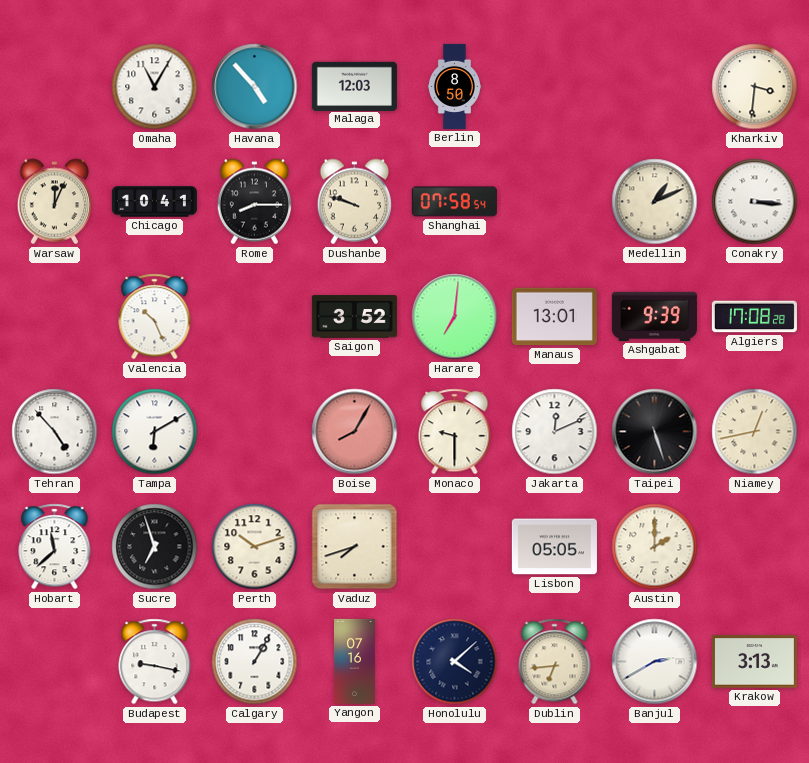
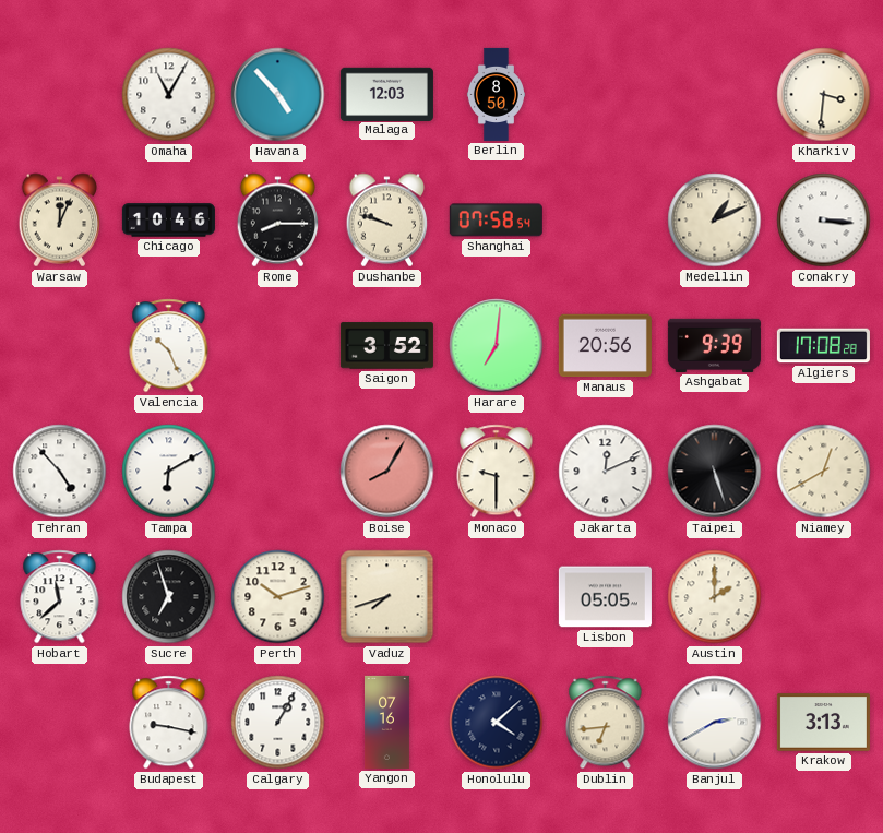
Chicago: 10:41 -> 10:46
Manaus: 13:01 -> 20:56
Niamey: 12:43 -> 12:40
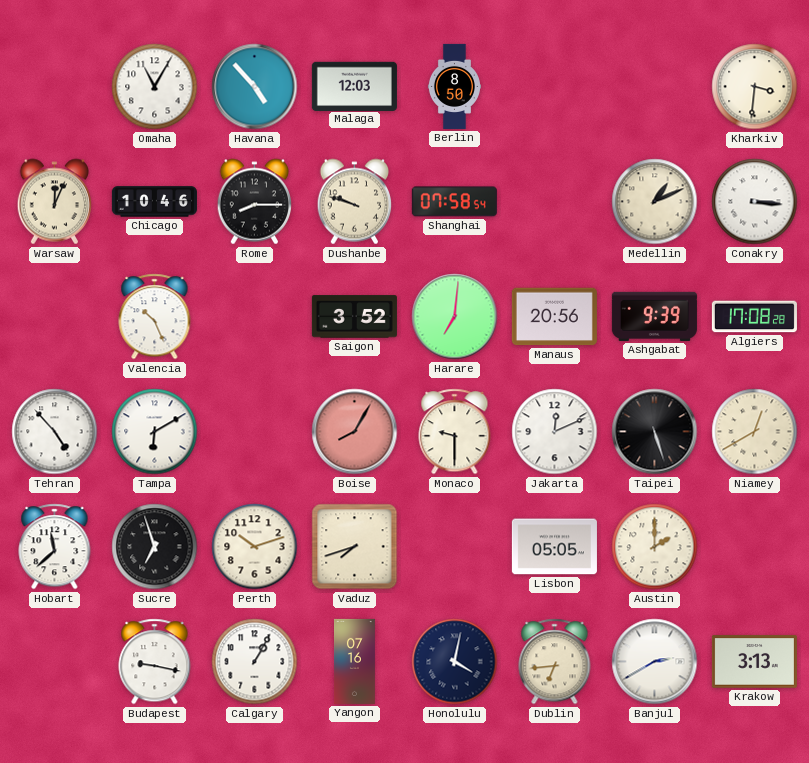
Honolulu: 4:08 -> 4:02
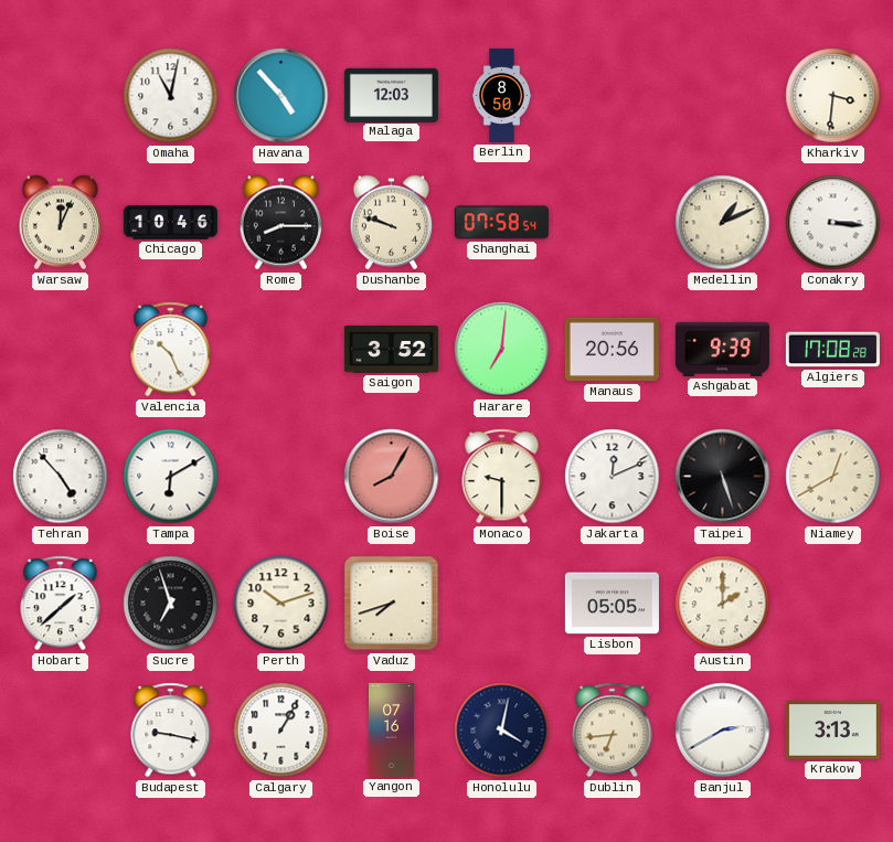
Omaha: 11:05 -> 11:02
Hobart: 11:38 -> 1:38
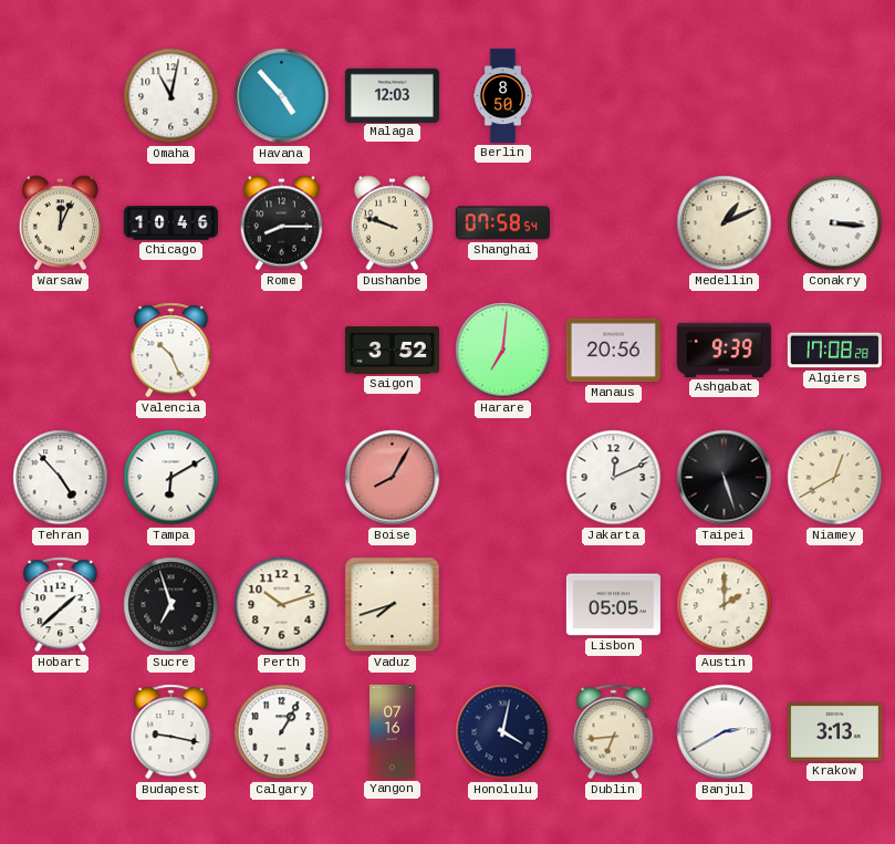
Kharkiv: 3:31 -> none
Monaco: 9:30 -> none
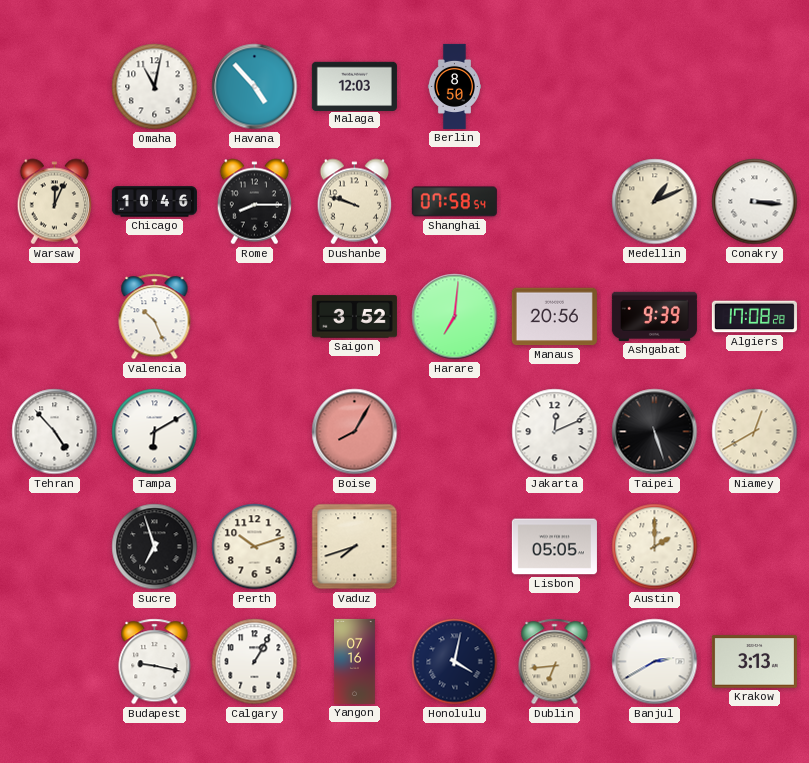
Hobart: 1:38 -> none
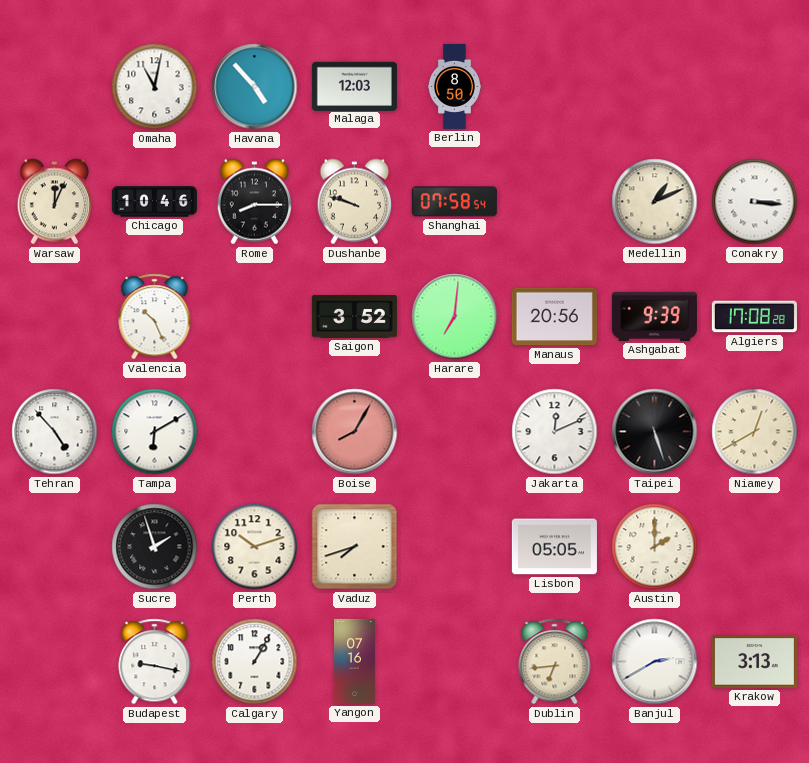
Sucre: 6:57 -> 1:57
Honolulu: 4:02 -> none
